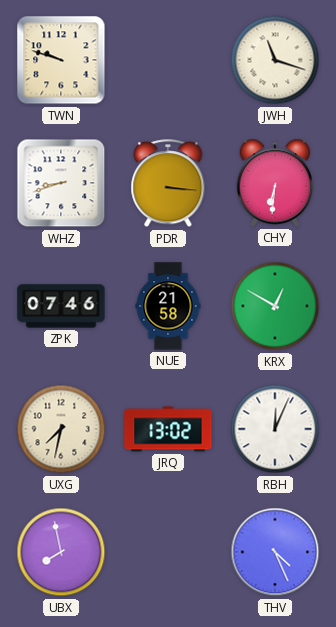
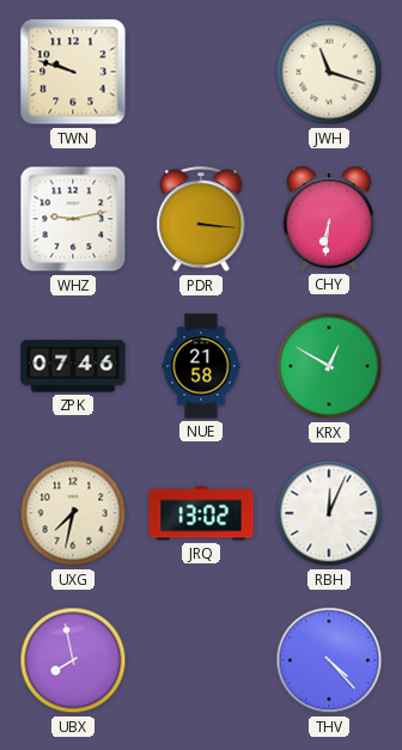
WHZ: 8:42 -> 9:13
THV: 4:26 -> 4:23
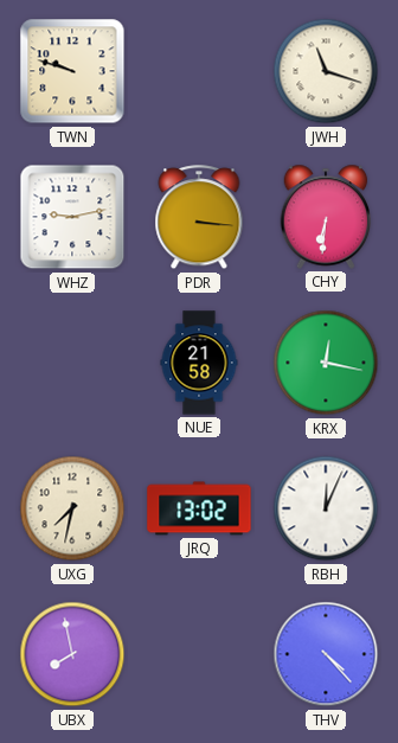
ZPK: 07:46 -> none
KRX: 12:50 -> 12:17
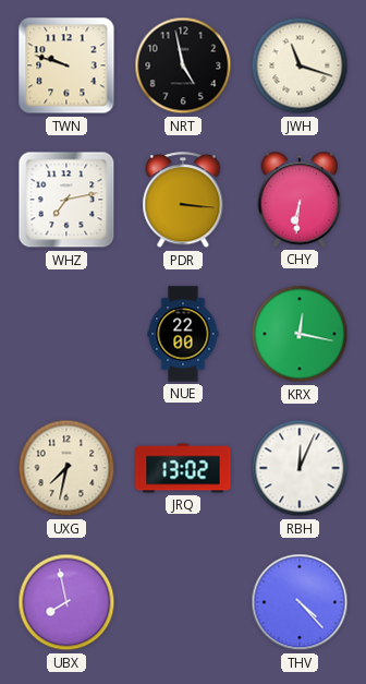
NRT: none -> 4:58
WHZ: 9:13 -> 7:13
NUE: 21:58 -> 22:00
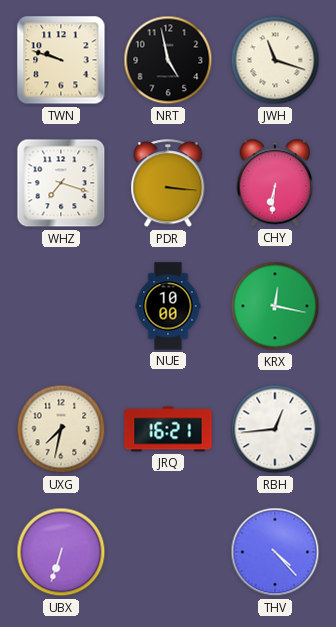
WHZ: 7:13 -> 7:18
NUE: 22:00 -> 10:00
JRQ: 13:02 -> 16:21
RBH: 12:04 -> 12:44
UBX: 7:58 -> 6:33
